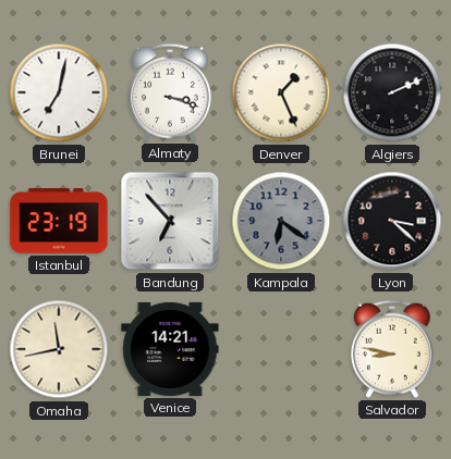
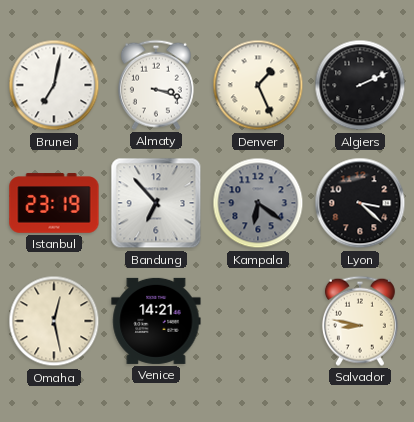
Omaha: 11:43 -> 12:28
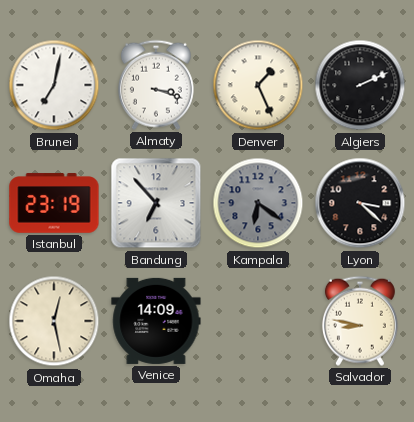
Venice: 14:21 -> 14:09
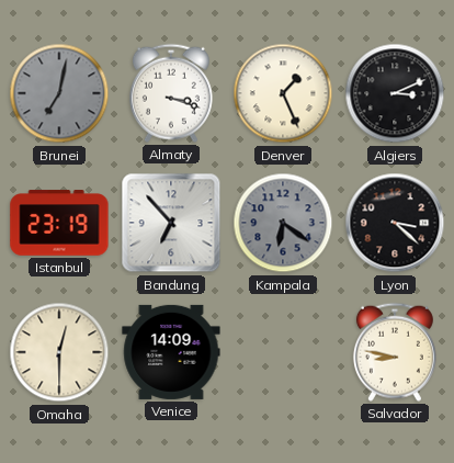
Brunei dial: white -> grey
Algiers: 2:11 -> 3:11
Omaha: 12:28 -> 12:30
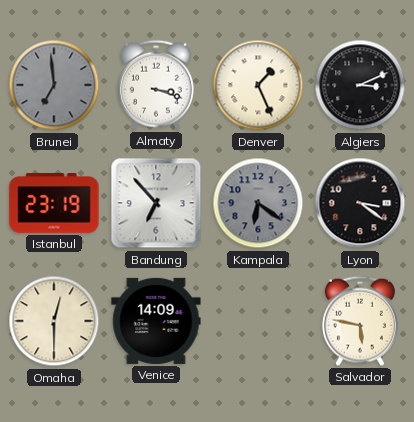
Brunei: 7:02 -> 6:59
Lyon: 3:22 -> 3:21
Salvador: 8:47 -> 5:47
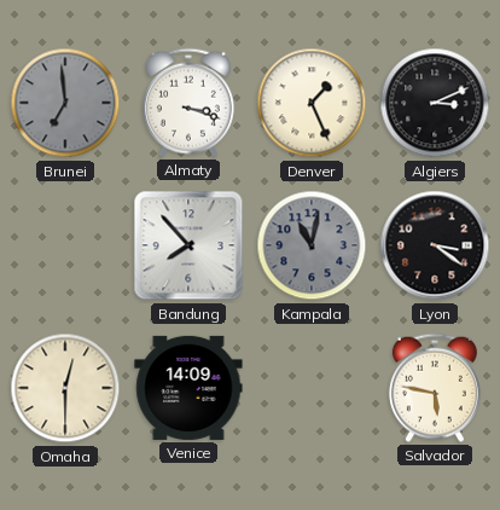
Istanbul: 23:19 -> none
Bandung: 6:53 -> 7:53
Kampala: 6:21 -> 11:02
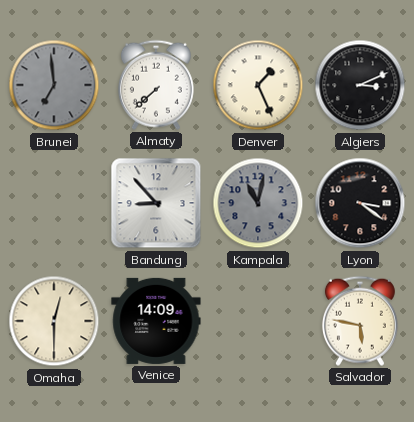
Almaty: 3:18 -> 7:38
Bandung: 7:53 -> 8:53
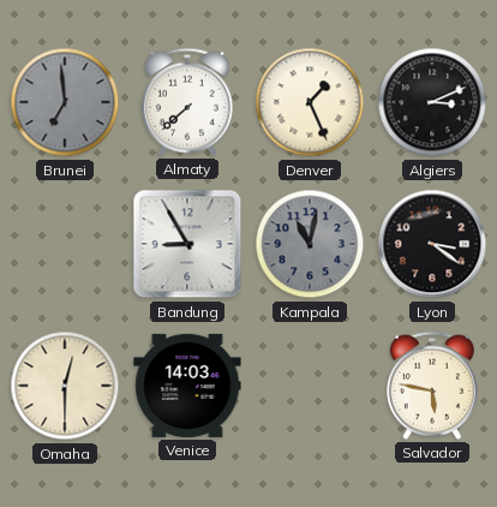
Bandung: 8:53 -> 8:55
Venice: 14:09 -> 14:03
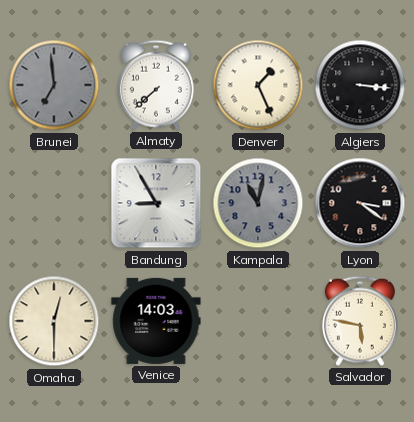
Algiers: 3:11 -> 3:16
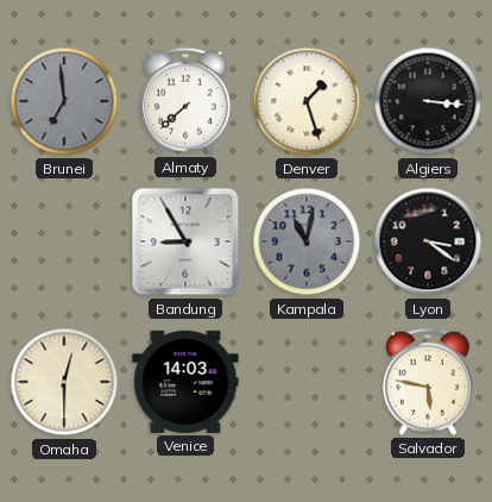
Denver: 1:26 -> 1:27
